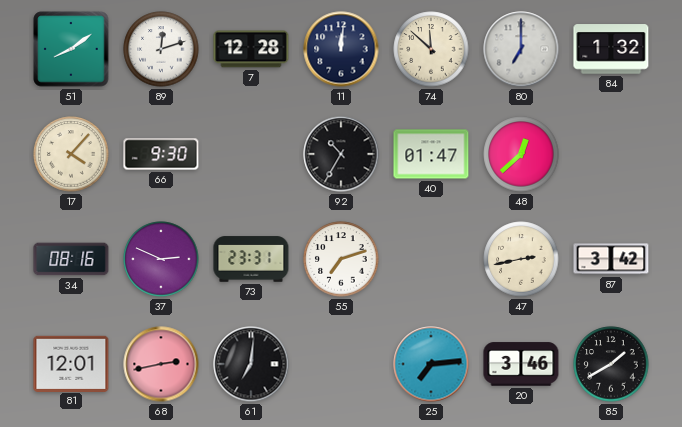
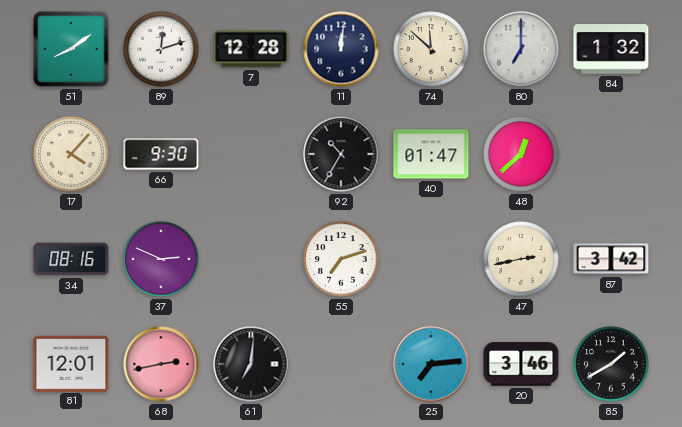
73: 23:31 -> none
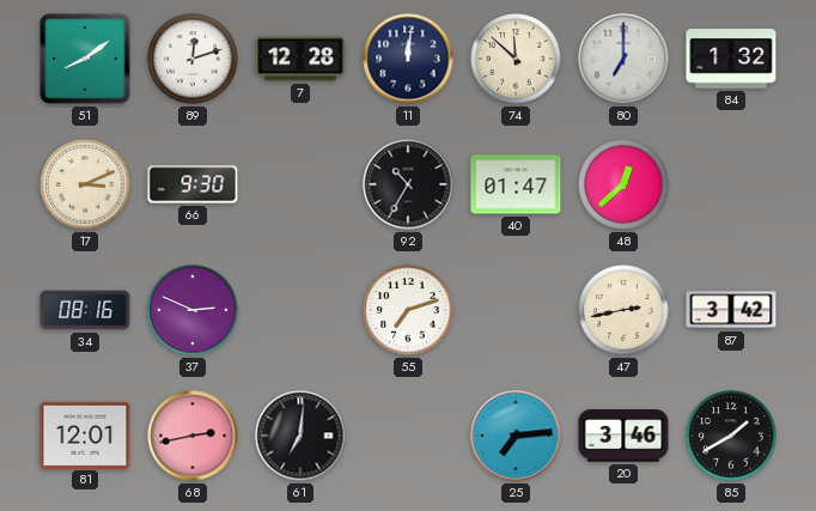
17: 4:07 -> 3:11
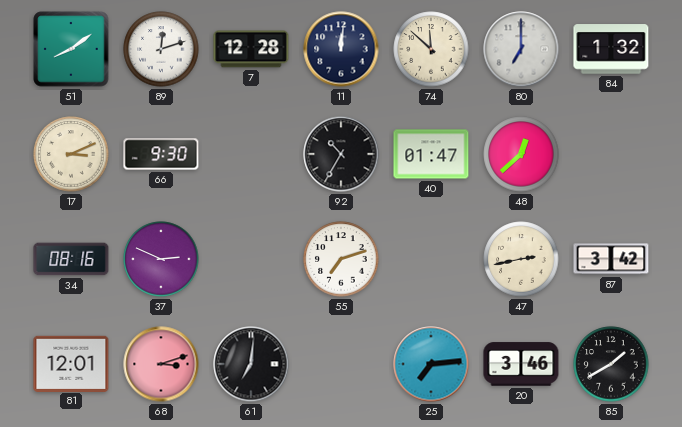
68: 2:43 -> 3:12
